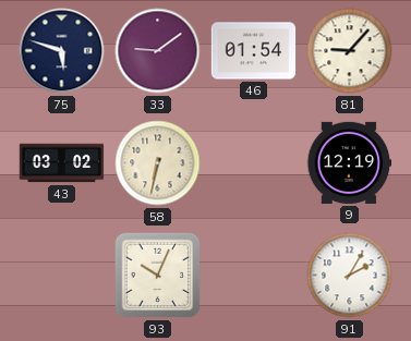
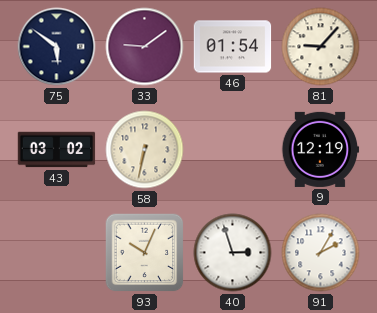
75: 5:48 -> 5:51
40: none -> 2:57
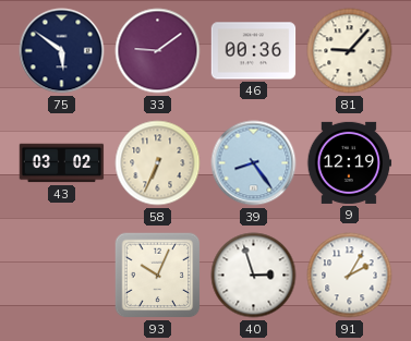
46: 01:54 -> 00:36
58: 6:32 -> 6:34
39: none -> 8:24
